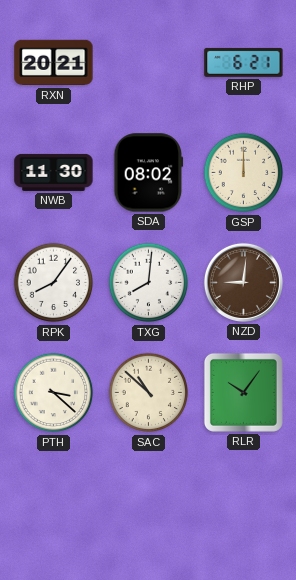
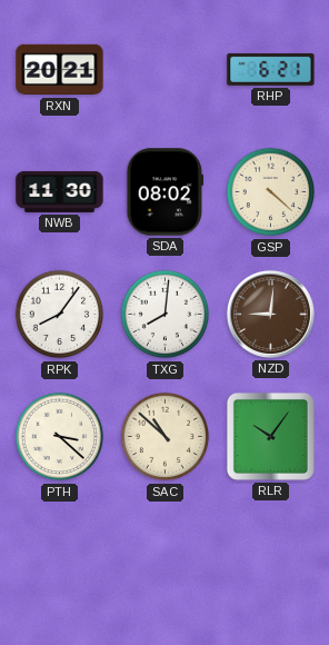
GSP: 12:00 -> 4:22
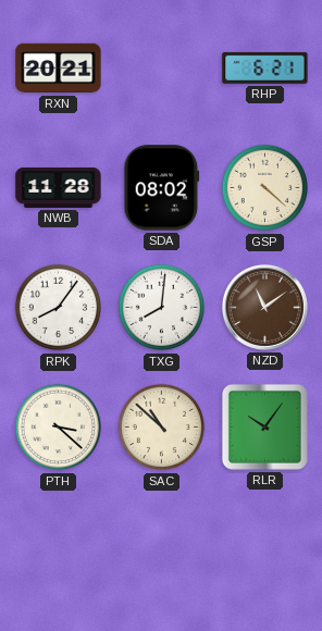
NWB: 11:30 -> 11:28
NZD: 9:01 -> 11:09
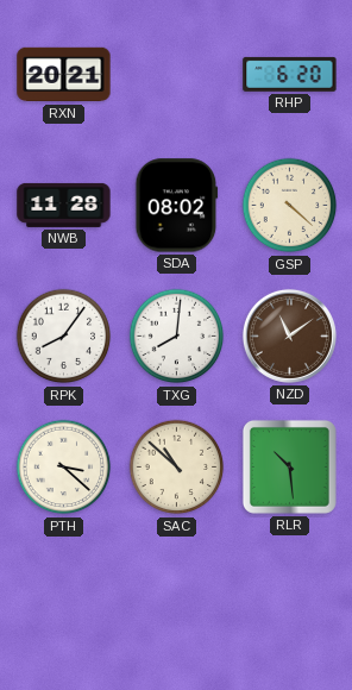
RHP: 6:21 -> 6:20
RLR: 10:06 -> 10:29
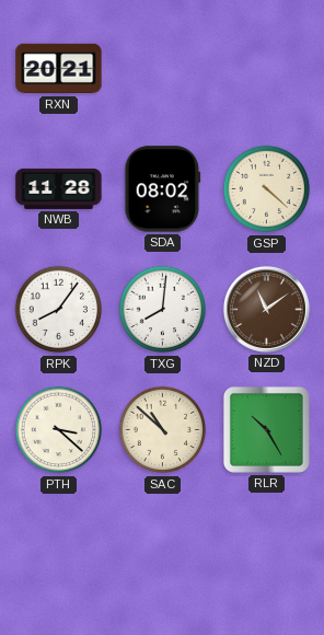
RHP: 6:20 -> none
RLR: 10:29 -> 10:25
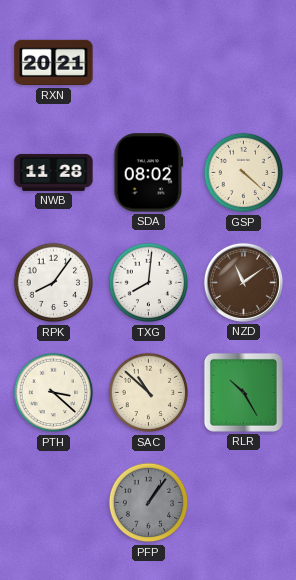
PFP: none -> 1:06
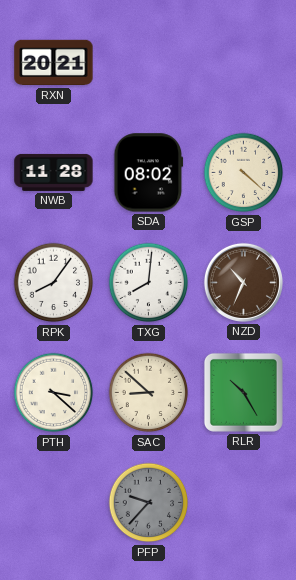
NZD: 11:09 -> 10:34
SAC: 10:52 -> 8:52
PFP: 1:06 -> 9:37
